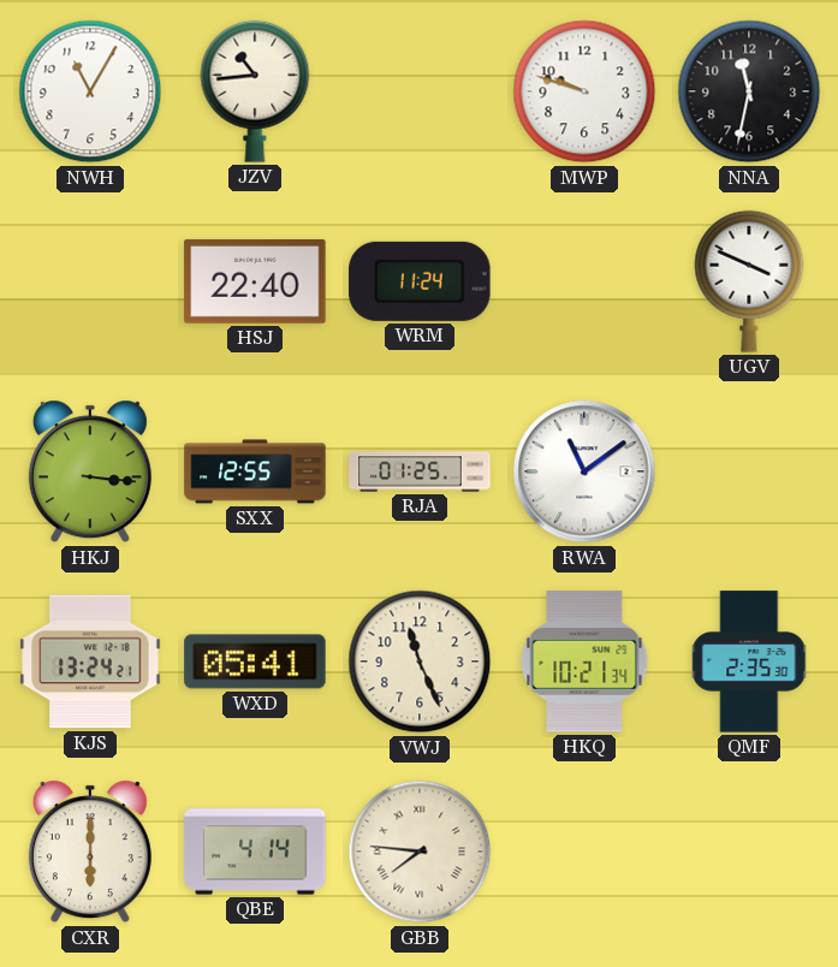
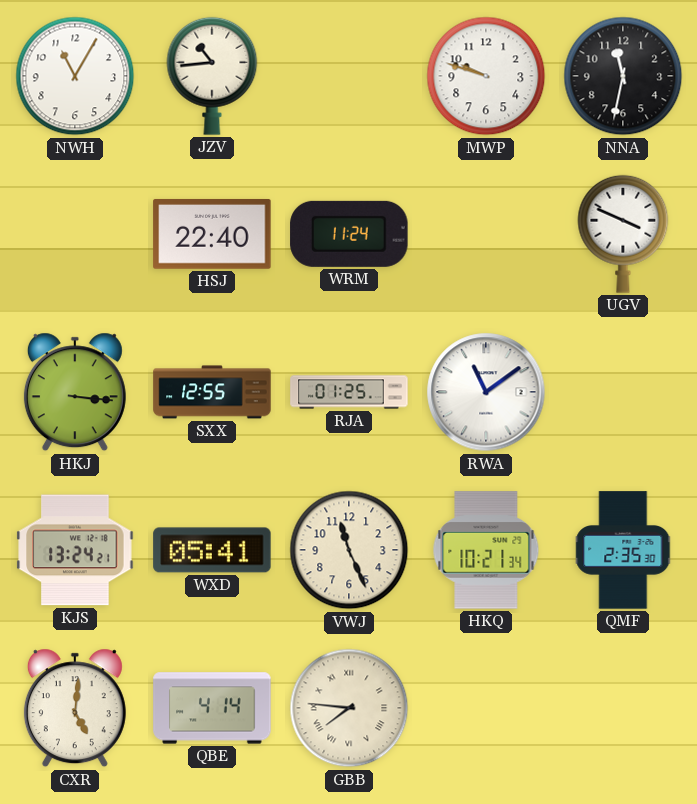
CXR: 6:00 -> 5:01
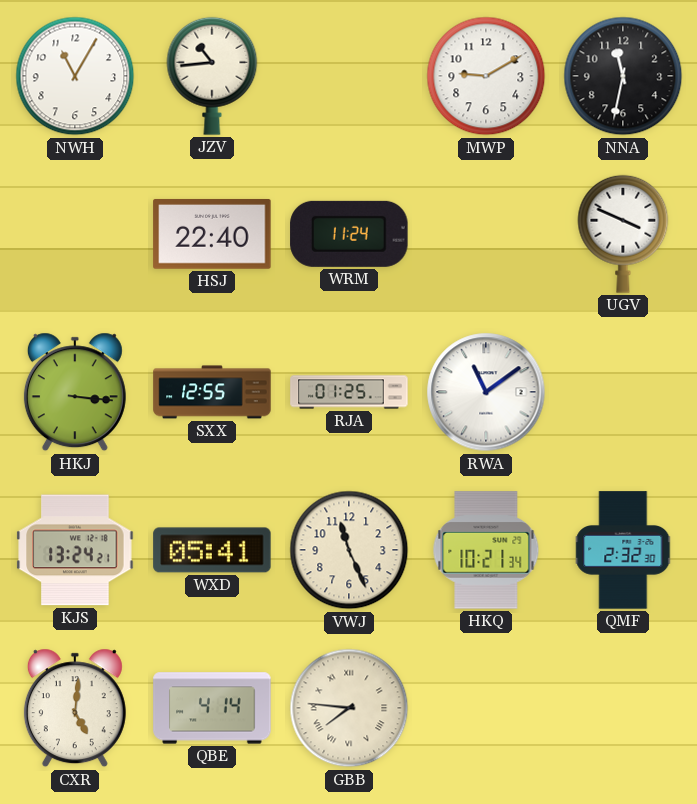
MWP: 9:48 -> 9:10
QMF: 2:35 -> 2:32
